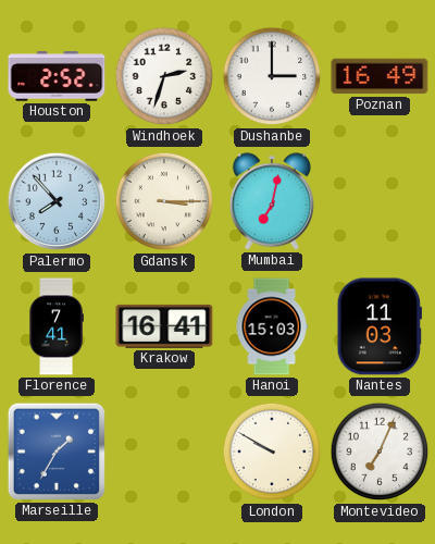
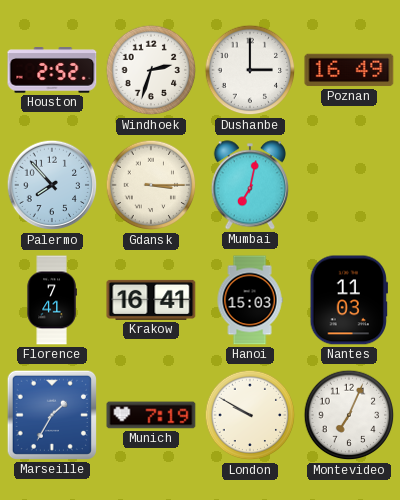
Munich: none -> 7:19
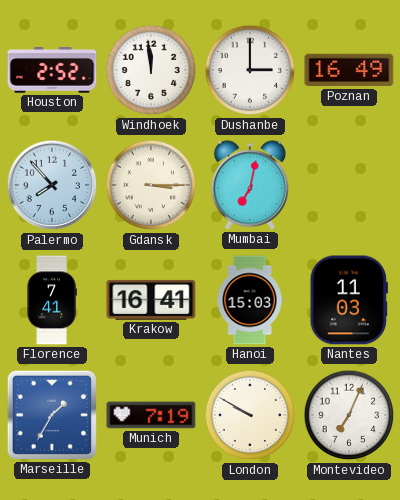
Windhoek: 2:33 -> 11:59
